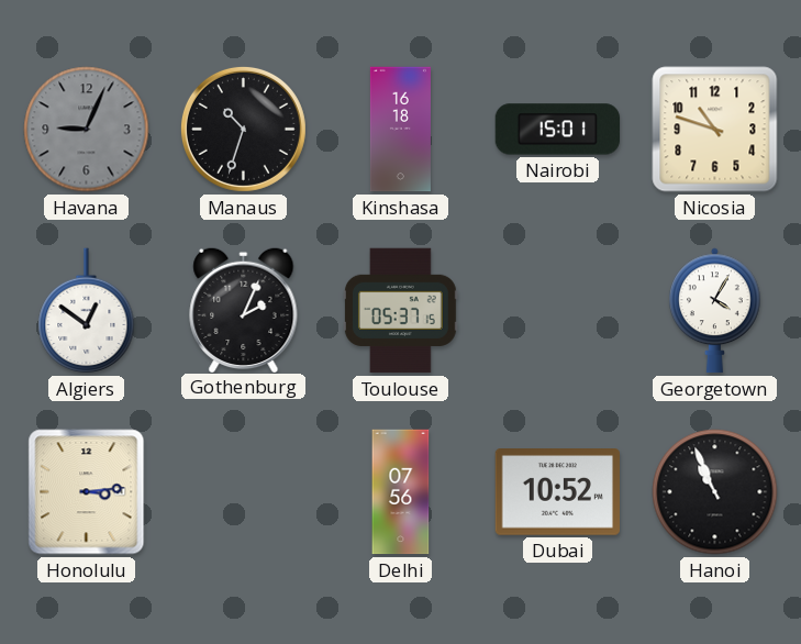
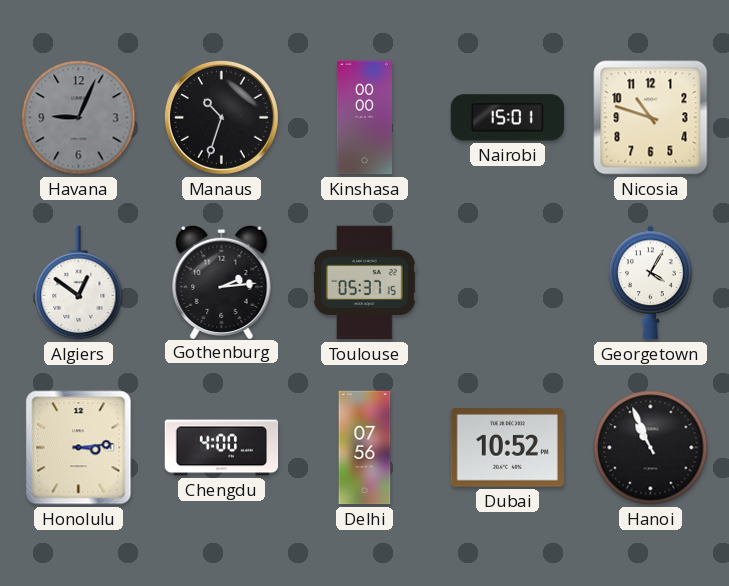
Kinshasa: 16:18 -> 00:00
Gothenburg: 2:04 -> 2:14
Chengdu: none -> 4:00
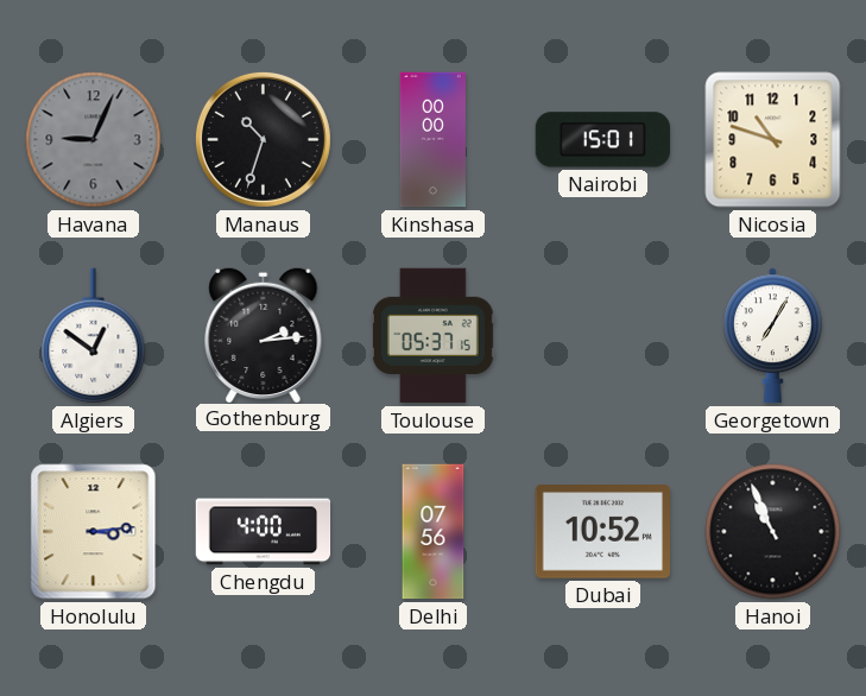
Georgetown: 4:05 -> 7:05
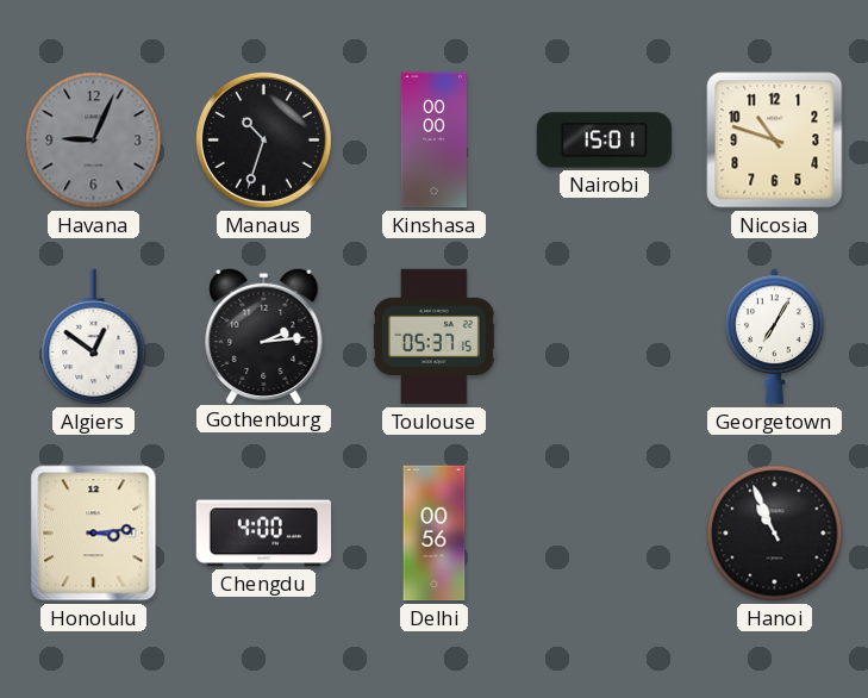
Delhi: 07:56 -> 00:56
Dubai: 10:52 -> none
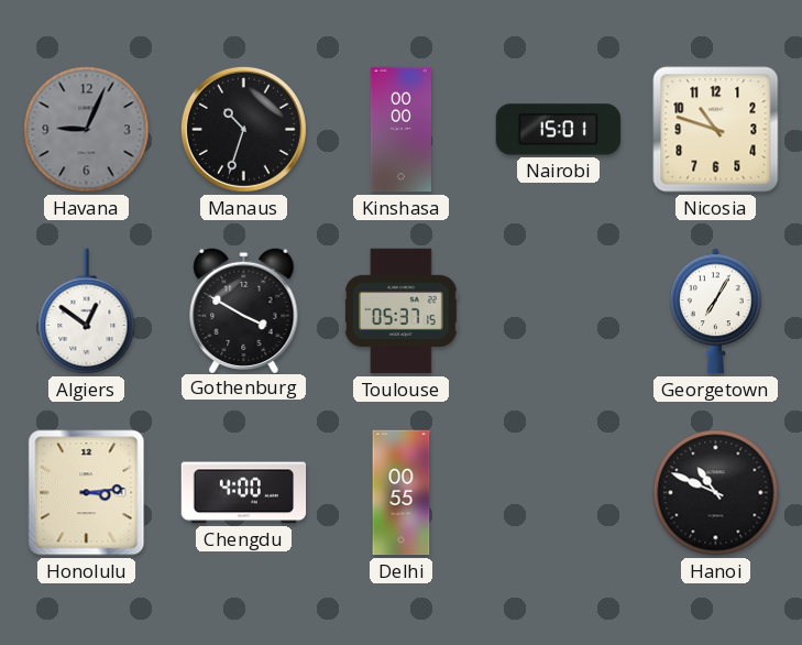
Gothenburg: 2:14 -> 3:50
Delhi: 00:56 -> 00:55
Hanoi: 10:56 -> 10:49
